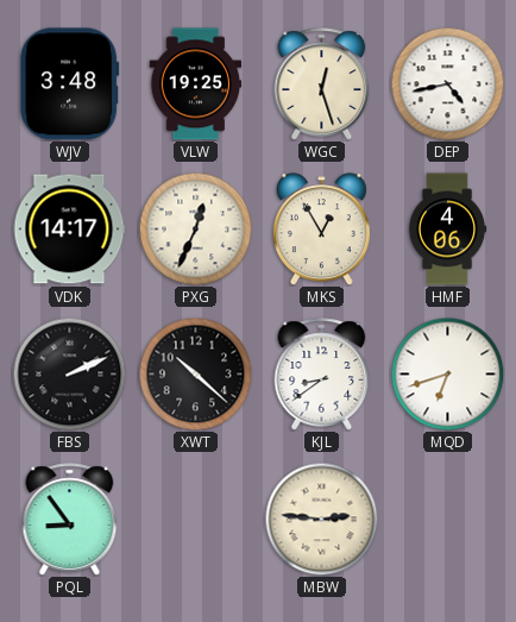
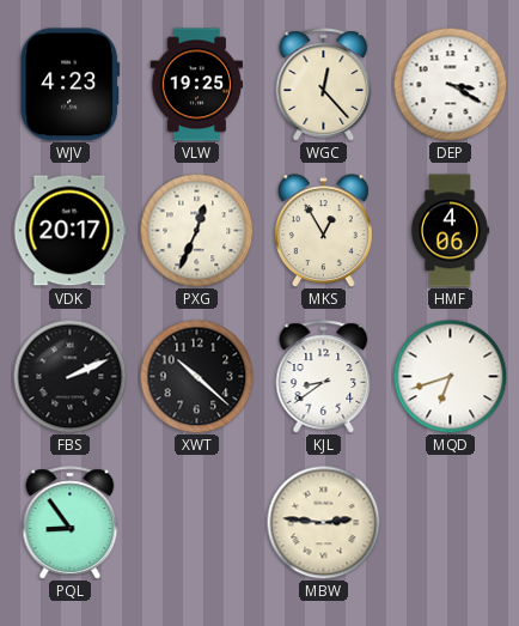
WJV: 3:48 -> 4:23
WGC: 12:27 -> 12:23
DEP: 4:43 -> 3:20
VDK: 14:17 -> 20:17
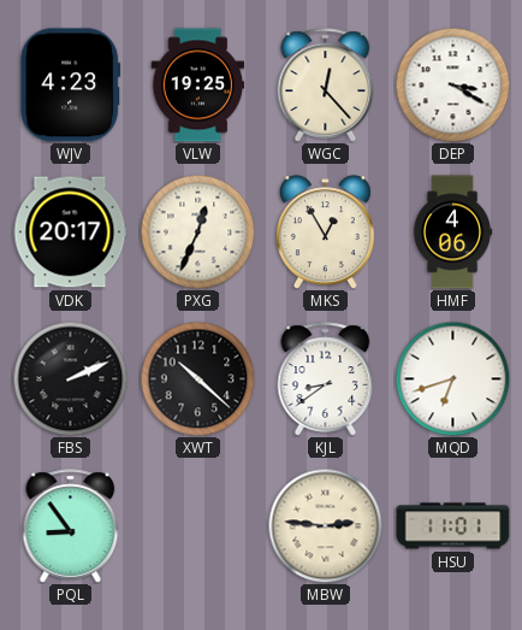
HSU: none -> 11:01
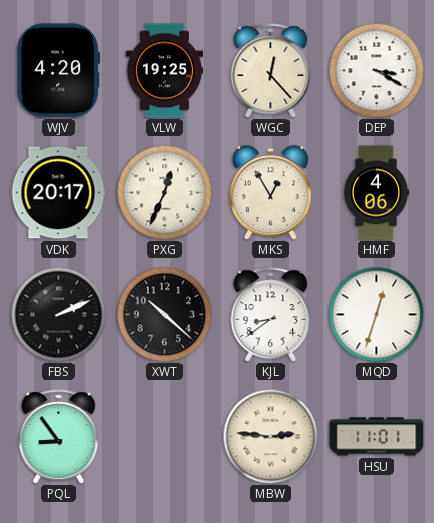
WJV: 4:23 -> 4:20
MQD: 6:42 -> 12:33
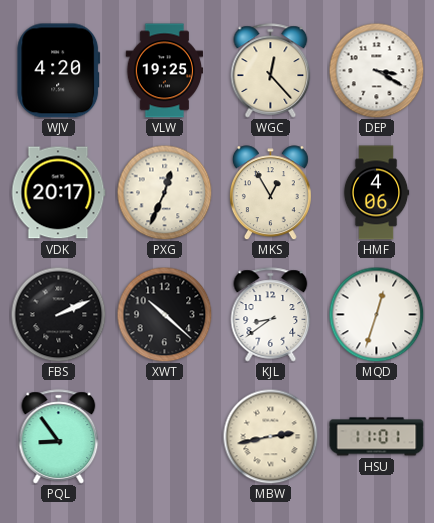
MBW: 2:46 -> 2:43
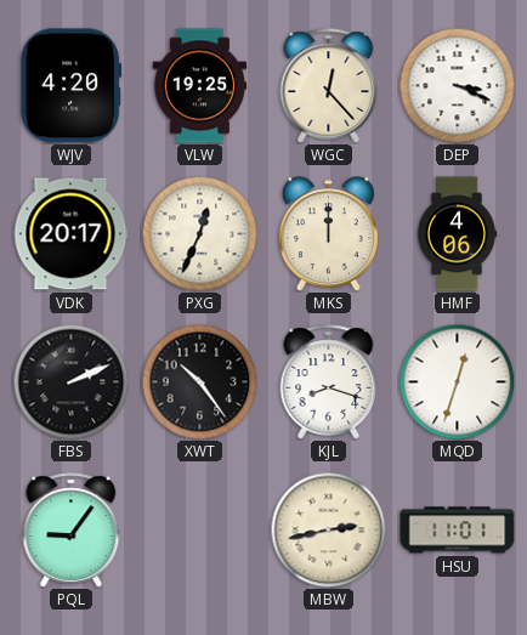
DEP: 3:20 -> 3:19
MKS: 12:55 -> 12:00
XWT: 10:22 -> 10:24
KJL: 8:39 -> 8:18
PQL: 8:54 -> 9:06
